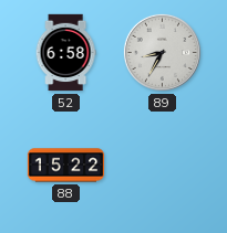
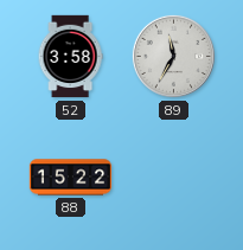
52: 6:58 -> 3:58
89: 8:35 -> 11:35
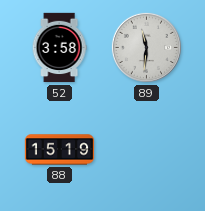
89: 11:35 -> 11:31
88: 15:22 -> 15:19
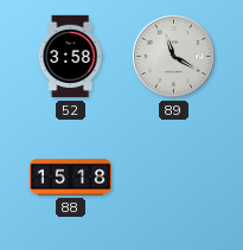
89: 11:31 -> 11:20
88: 15:19 -> 15:18
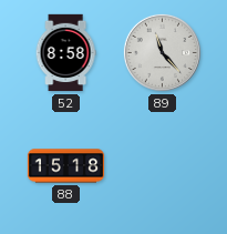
52: 3:58 -> 8:58
89: 11:20 -> 11:23
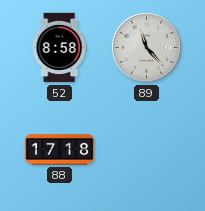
88: 15:18 -> 17:18
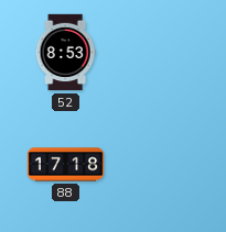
52: 8:58 -> 8:53
89: 11:23 -> none
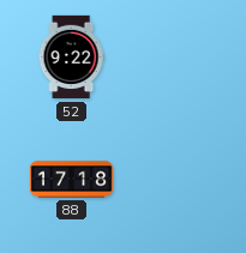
52: 8:53 -> 9:22
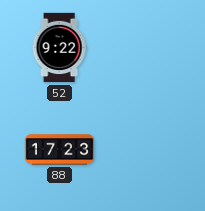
88: 17:18 -> 17:23
